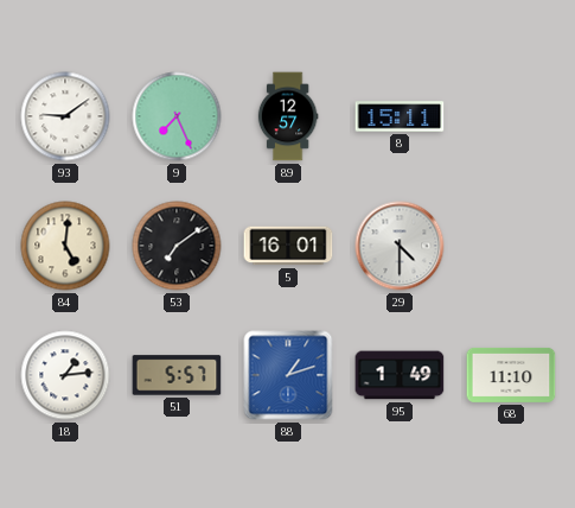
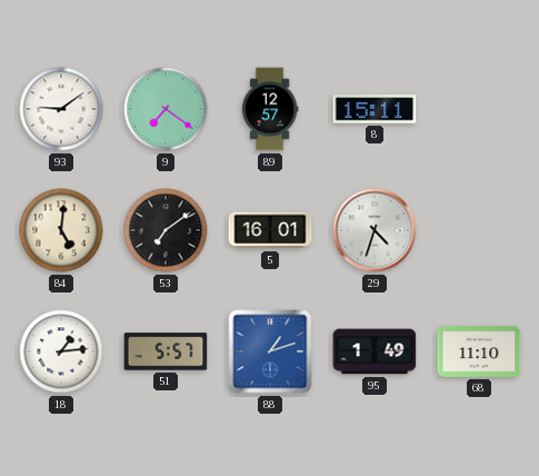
9: 7:26 -> 7:21
29: 4:30 -> 4:33
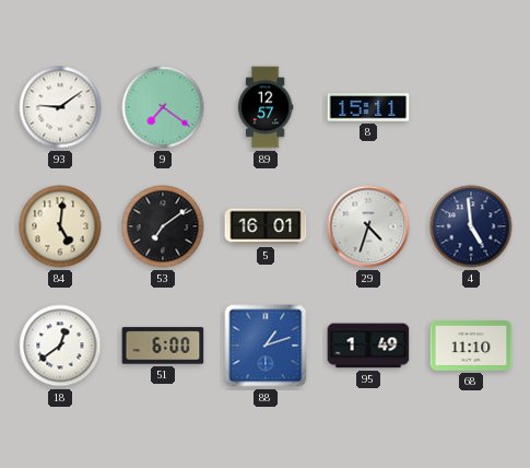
4: none -> 4:59
18: 1:14 -> 12:39
51: 5:57 -> 6:00
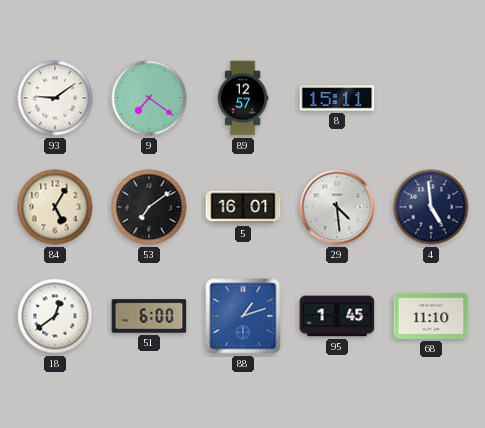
84: 5:01 -> 5:05
29: 4:33 -> 4:29
95: 1:49 -> 1:45
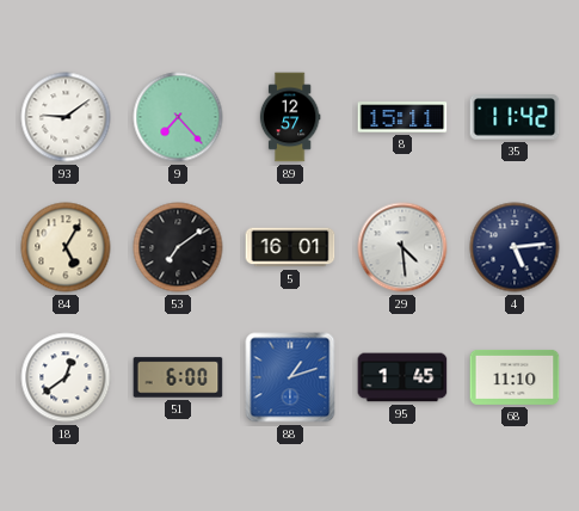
9: 7:21 -> 7:23
35: none -> 11:42
4: 4:59 -> 5:14
